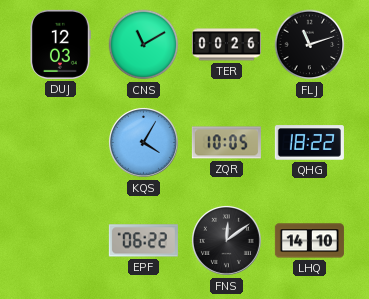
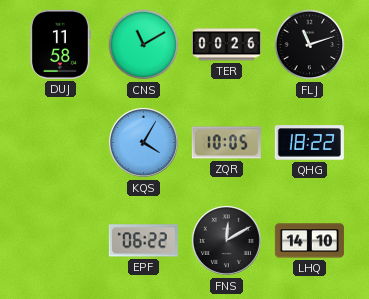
DUJ: 12:03 -> 11:58
FNS: 12:09 -> 12:10
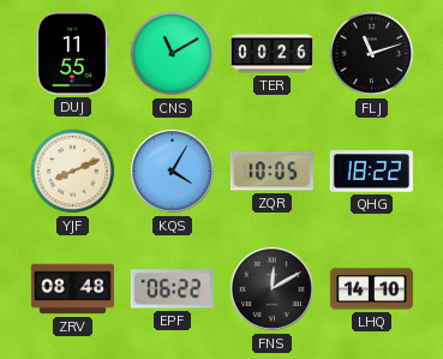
DUJ: 11:58 -> 11:55
YJF: none -> 8:11
ZRV: none -> 08:48
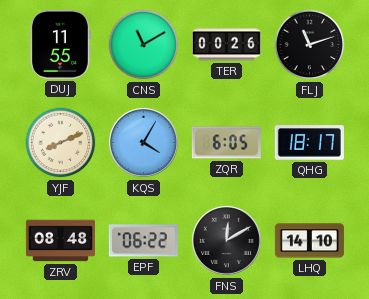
ZQR: 10:05 -> 6:05
QHG: 18:22 -> 18:17
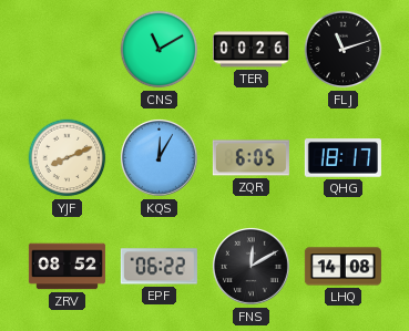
DUJ: 11:55 -> none
KQS: 4:05 -> 12:05
ZRV: 08:48 -> 08:52
LHQ: 14:10 -> 14:08
